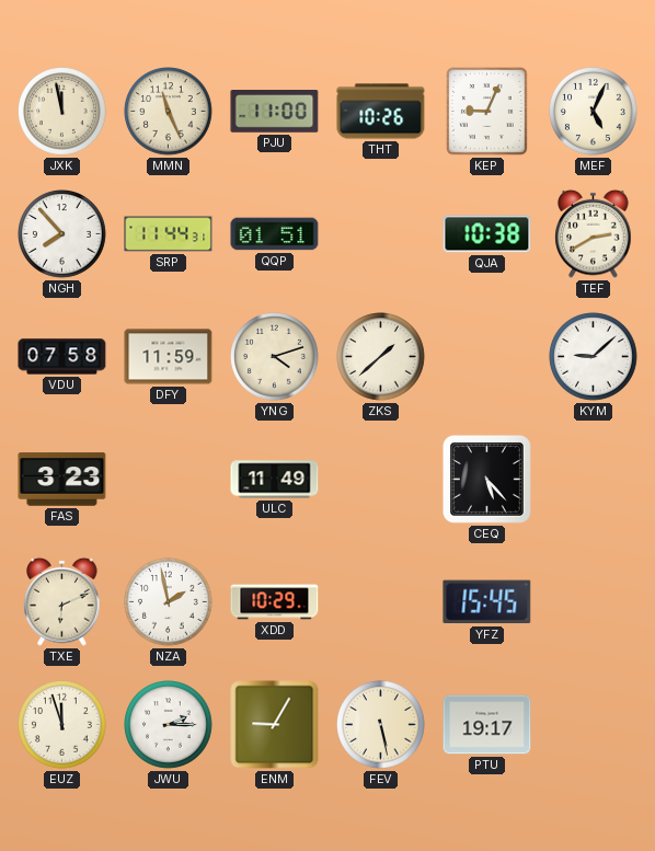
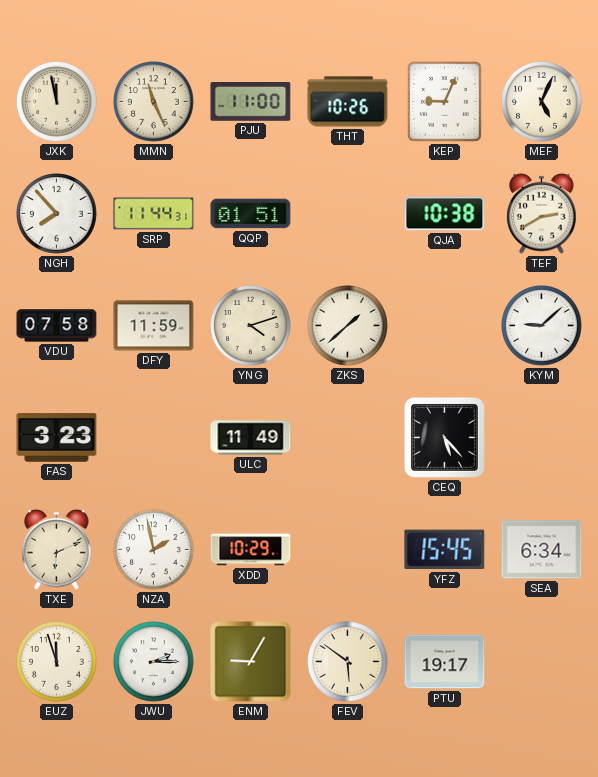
SEA: none -> 6:34
FEV: 5:28 -> 5:51
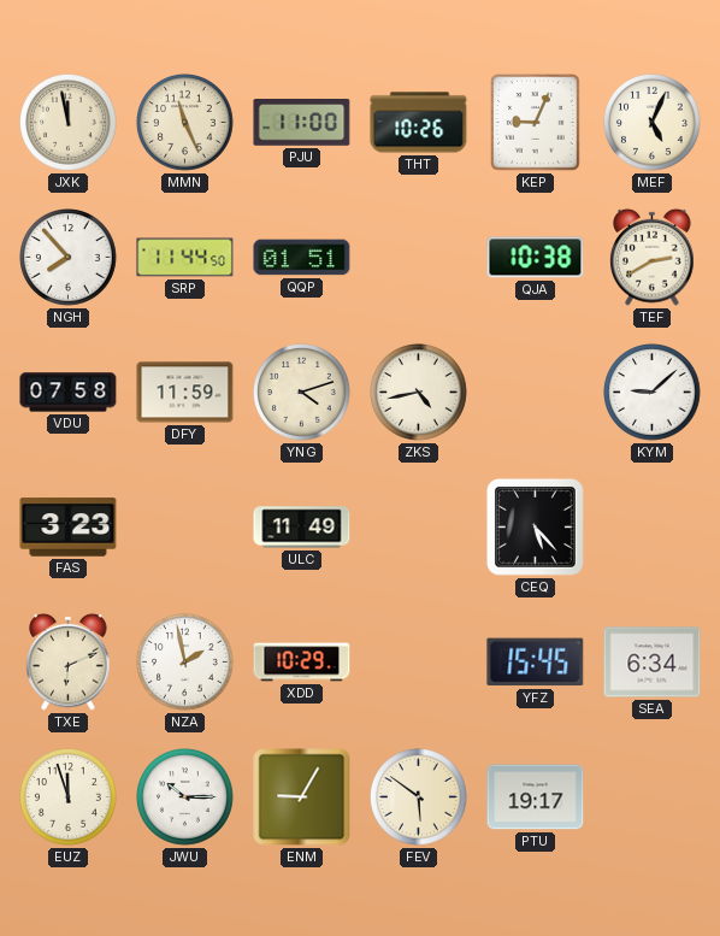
SRP: 11:44:31 -> 11:44:50
ZKS: 1:38 -> 4:43
JWU: 2:15 -> 10:15
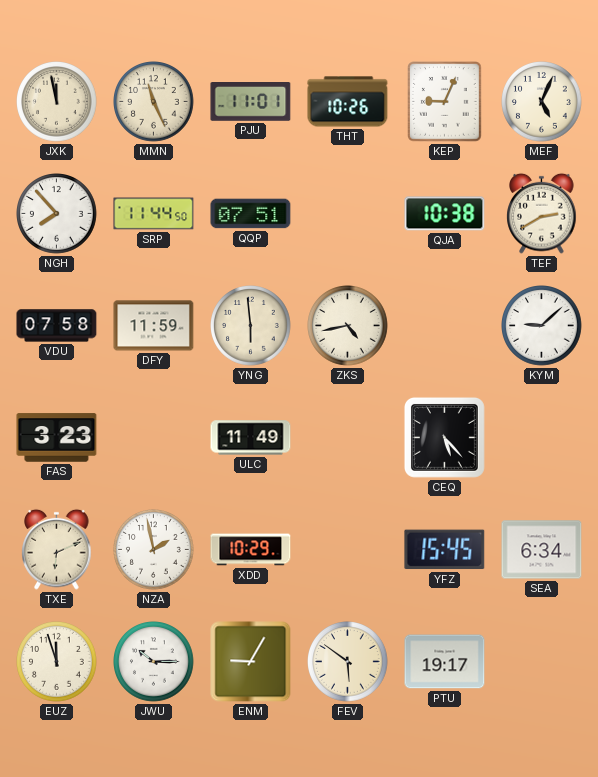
PJU: 11:00 -> 11:01
QQP: 01:51 -> 07:51
YNG: 4:12 -> 5:59
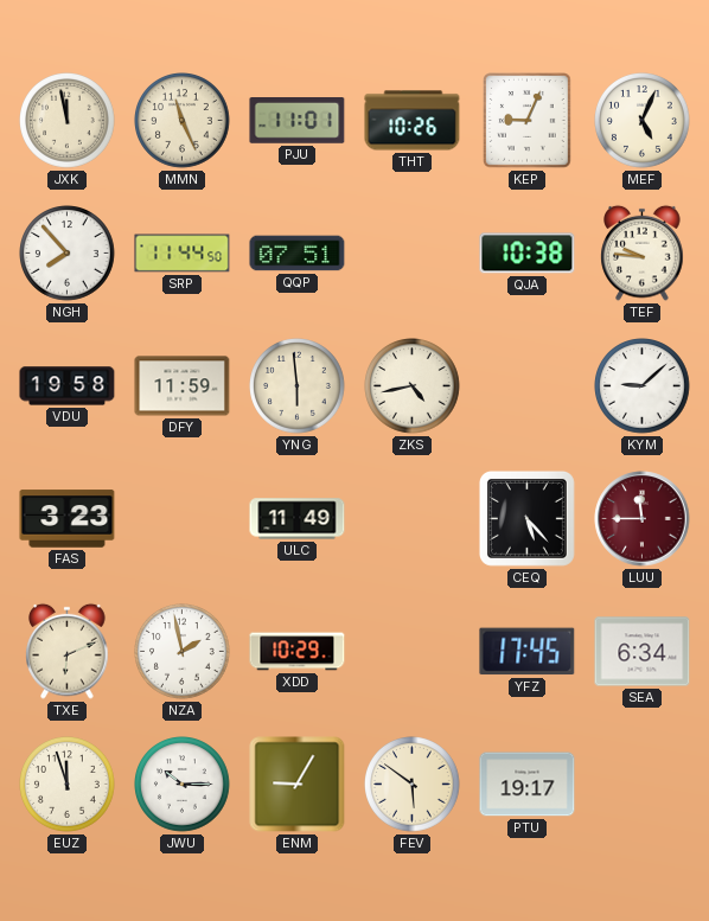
TEF: 2:40 -> 9:46
VDU: 07:58 -> 19:58
LUU: none -> 11:45
YFZ: 15:45 -> 17:45
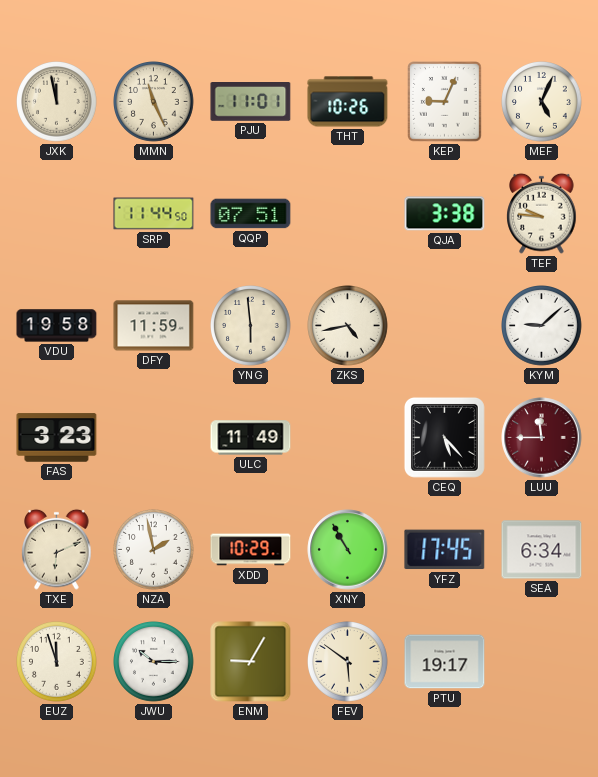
NGH: 7:53 -> none
QJA: 10:38 -> 3:38
XNY: none -> 10:55
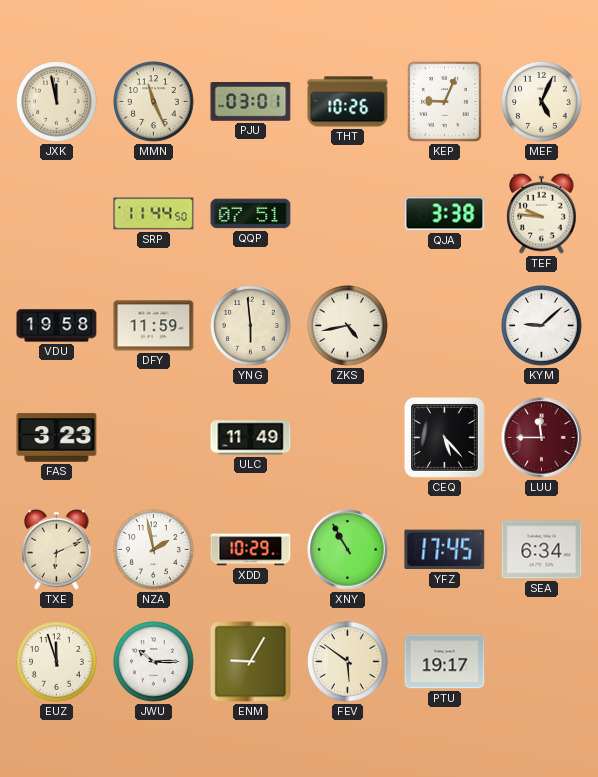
PJU: 11:01 -> 03:01
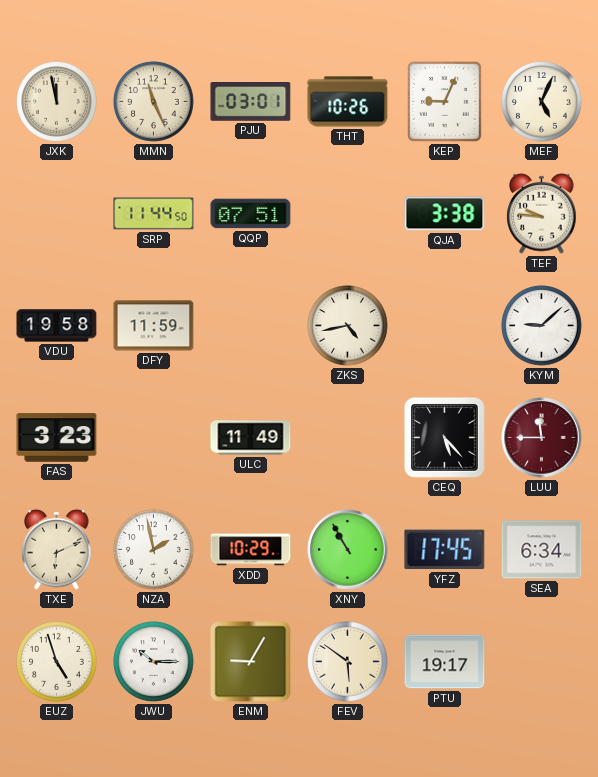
YNG: 5:59 -> none
EUZ: 11:57 -> 4:57
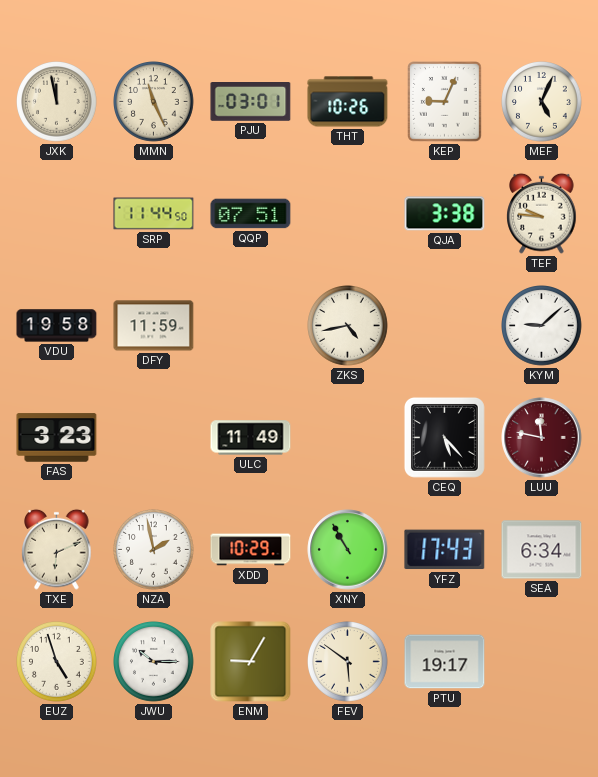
LUU: 11:45 -> 11:47
YFZ: 17:45 -> 17:43
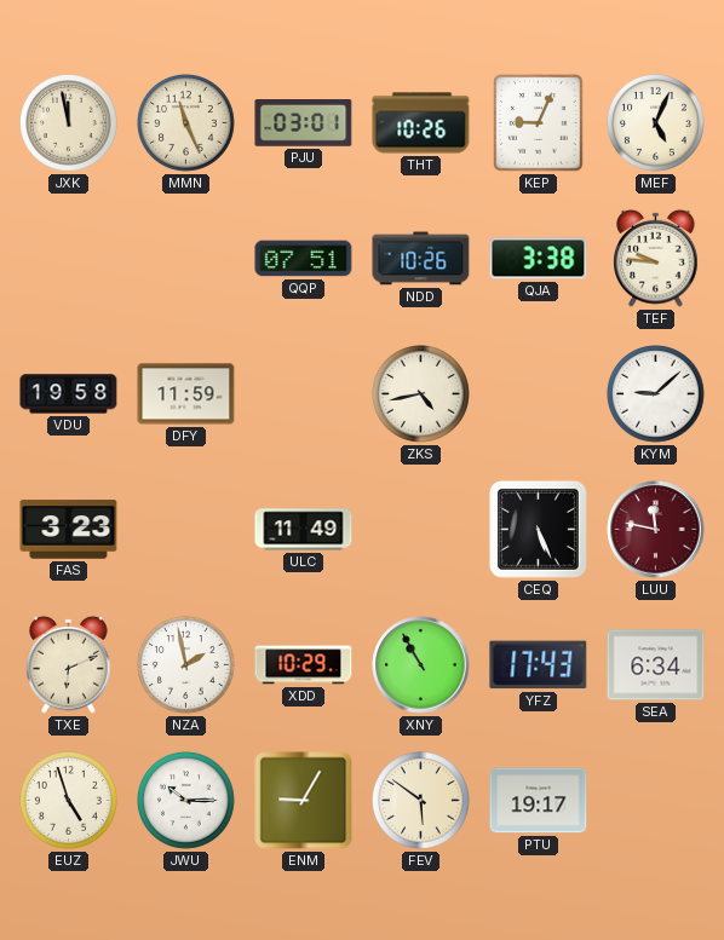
SRP: 11:44 -> none
NDD: none -> 10:26
CEQ: 5:23 -> 5:26
